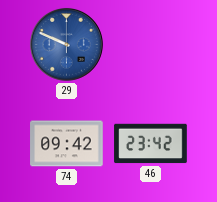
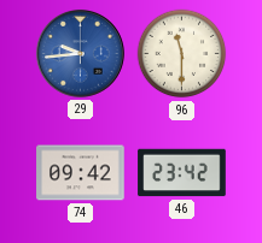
29: 9:49 -> 9:44
96: none -> 11:30
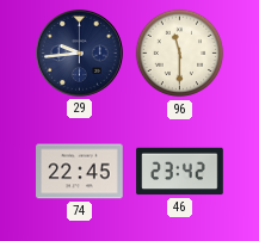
29 dial: blue -> navy
74: 09:42 -> 22:45
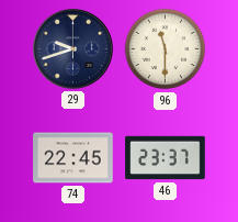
29: 9:44 -> 9:42
46: 23:42 -> 23:37
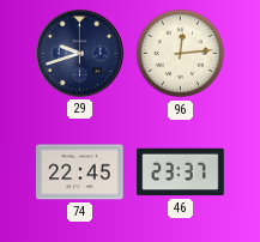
96: 11:30 -> 12:14
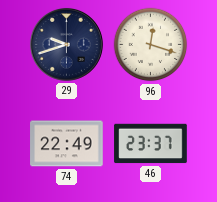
96: 12:14 -> 12:18
74: 22:45 -> 22:49
